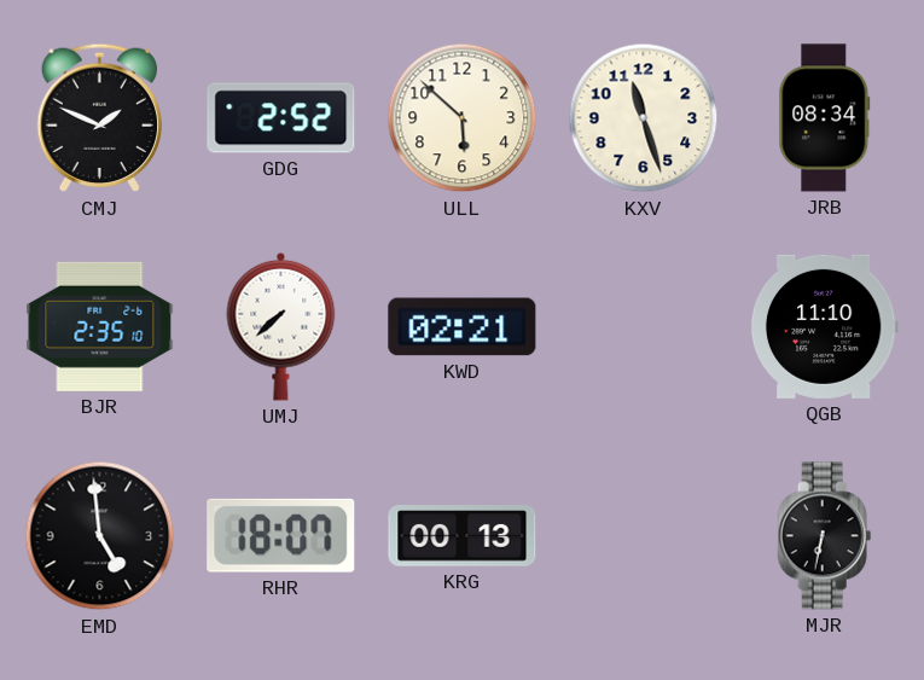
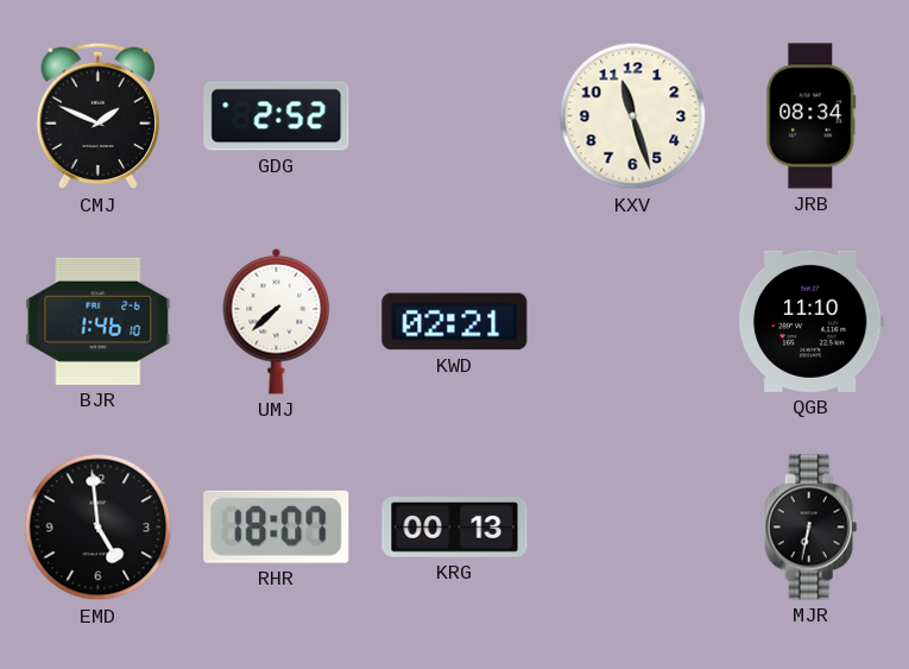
ULL: 5:52 -> none
BJR: 2:35 -> 1:46
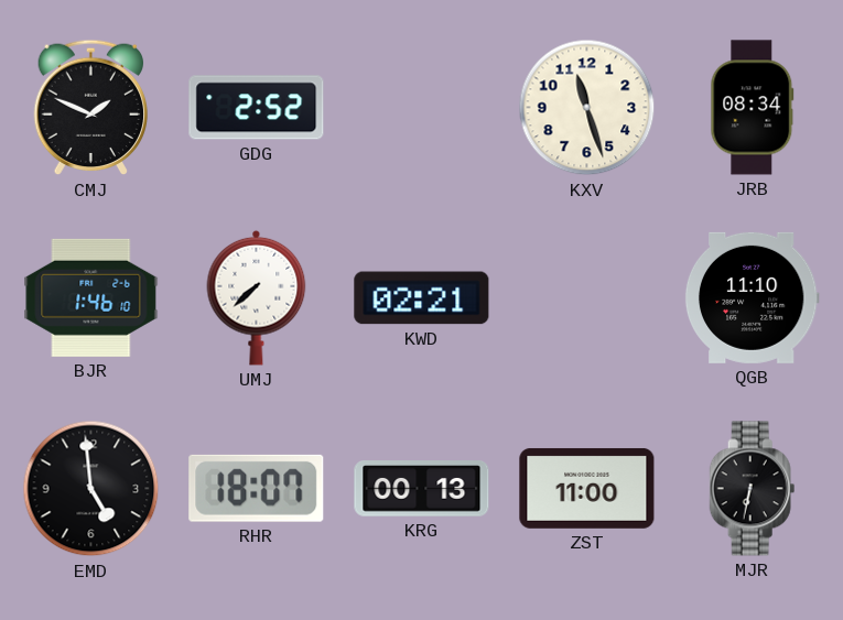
ZST: none -> 11:00
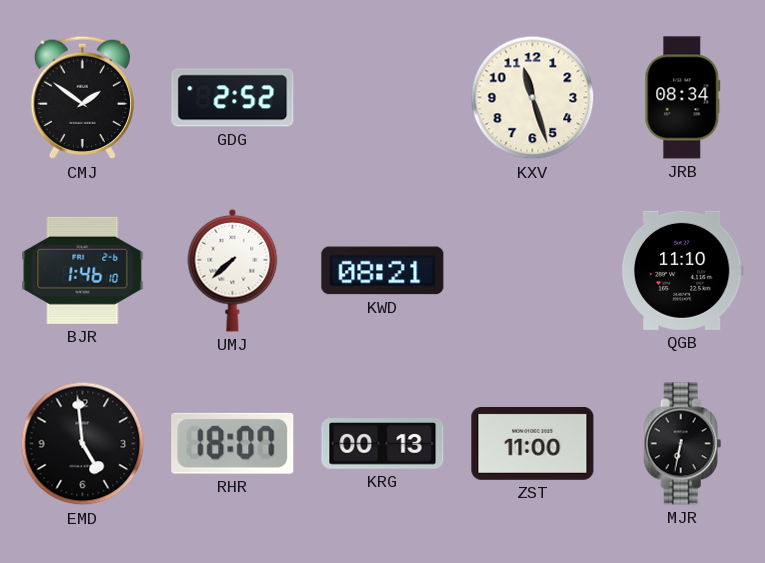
CMJ: 1:49 -> 1:51
KWD: 02:21 -> 08:21
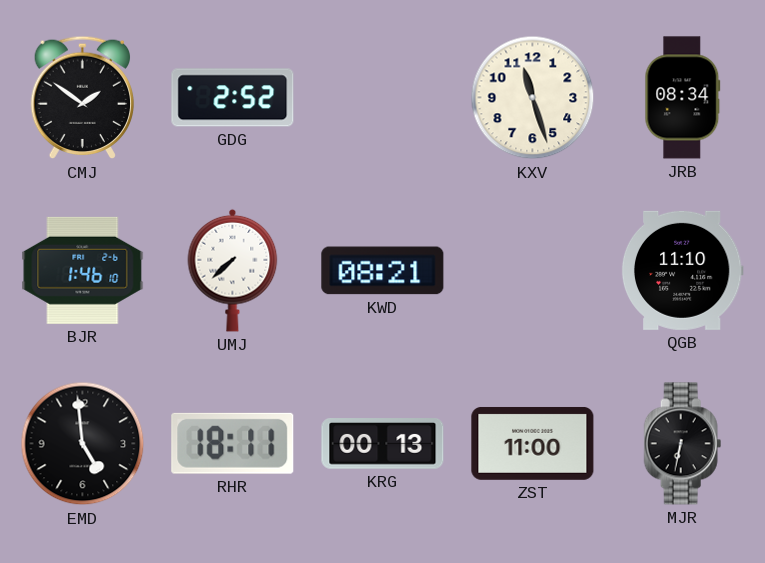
RHR: 18:07 -> 18:11
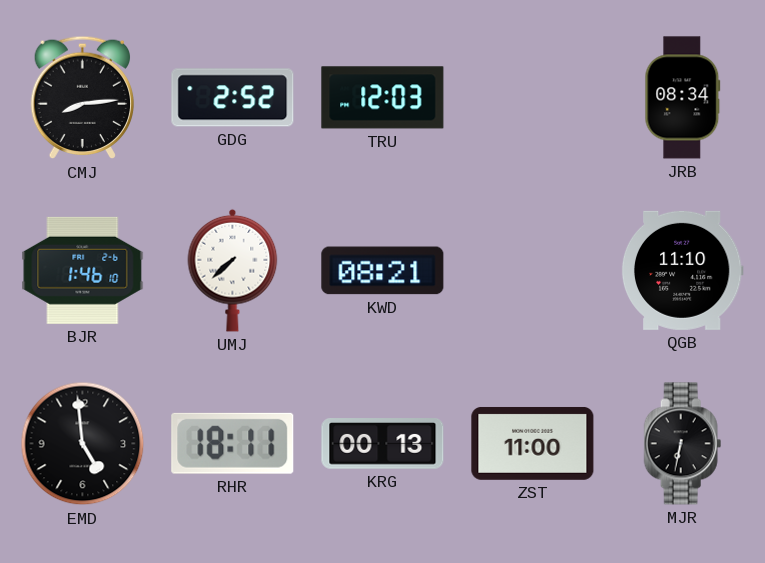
CMJ: 1:51 -> 8:14
TRU: none -> 12:03
KXV: 11:27 -> none
